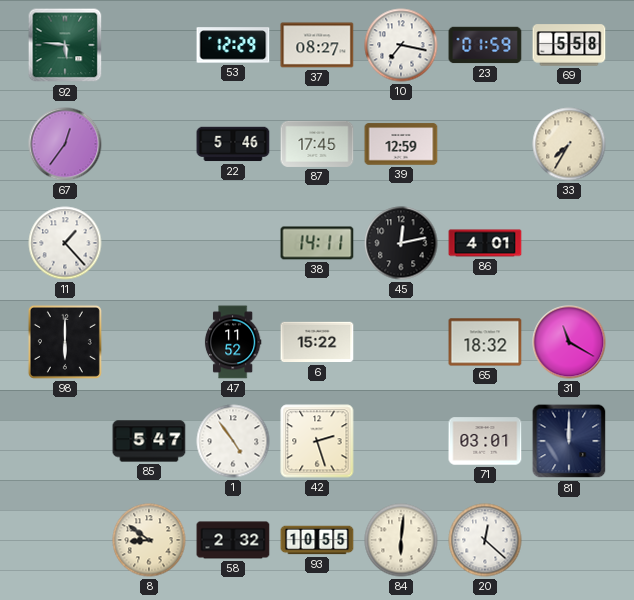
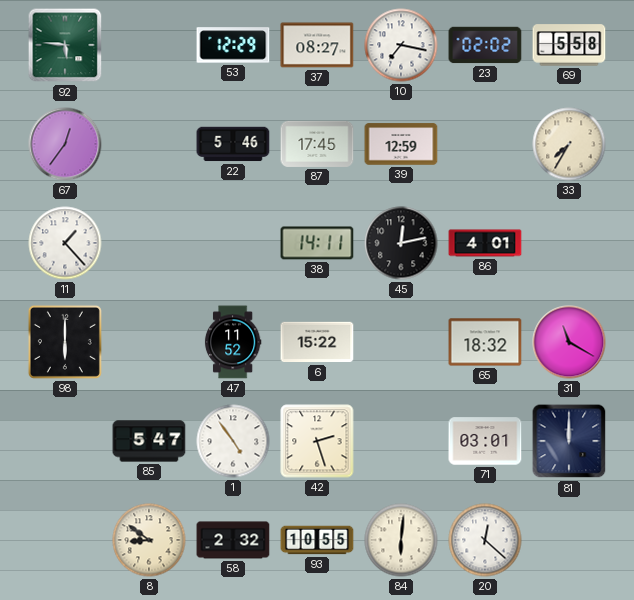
23: 01:59 -> 02:02
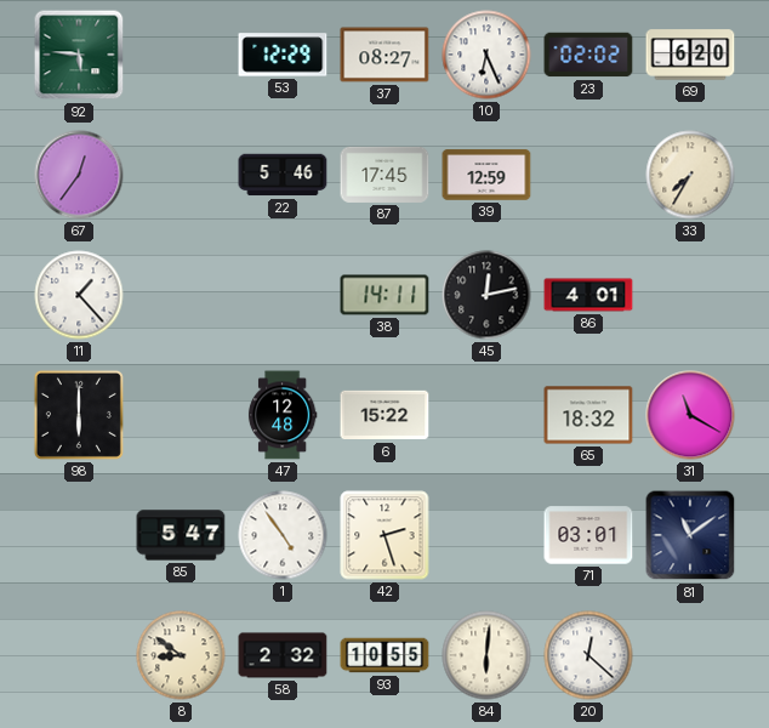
10: 7:17 -> 6:26
69: 5:58 -> 6:20
47: 11:52 -> 12:48
81: 12:00 -> 11:09
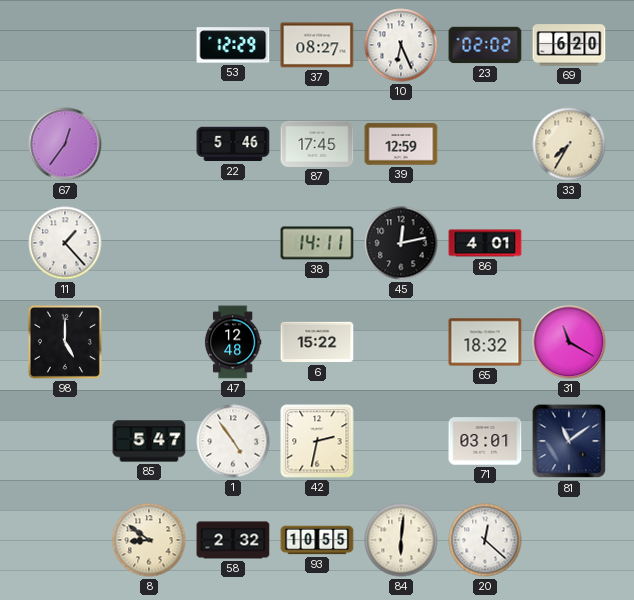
92: 5:46 -> none
98: 6:00 -> 5:00
42: 2:27 -> 2:32
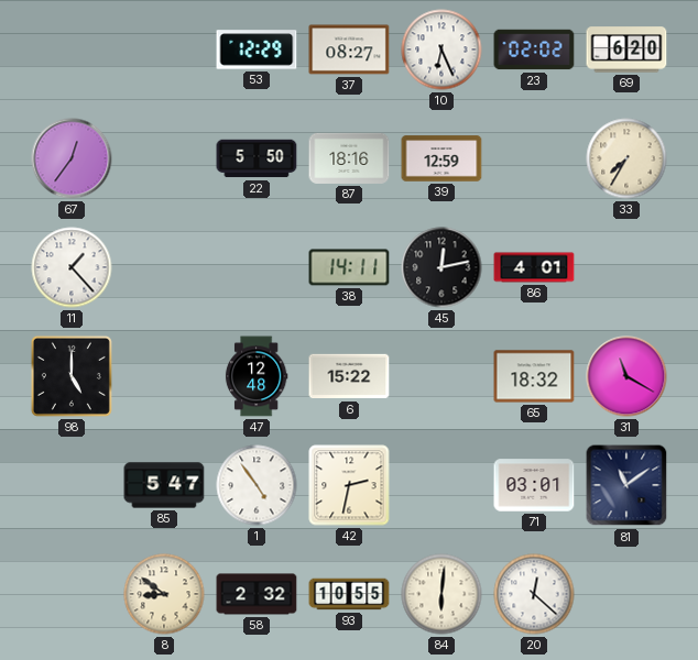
22: 5:46 -> 5:50
87: 17:45 -> 18:16
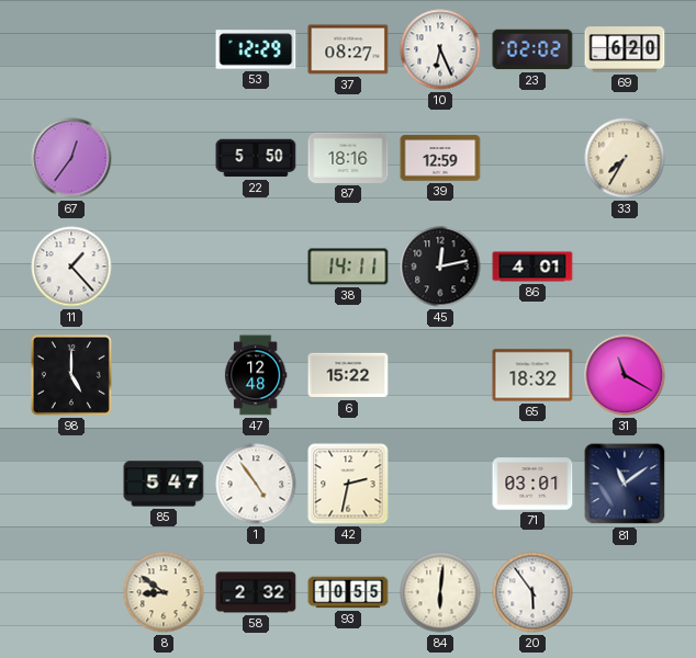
20: 12:22 -> 5:54
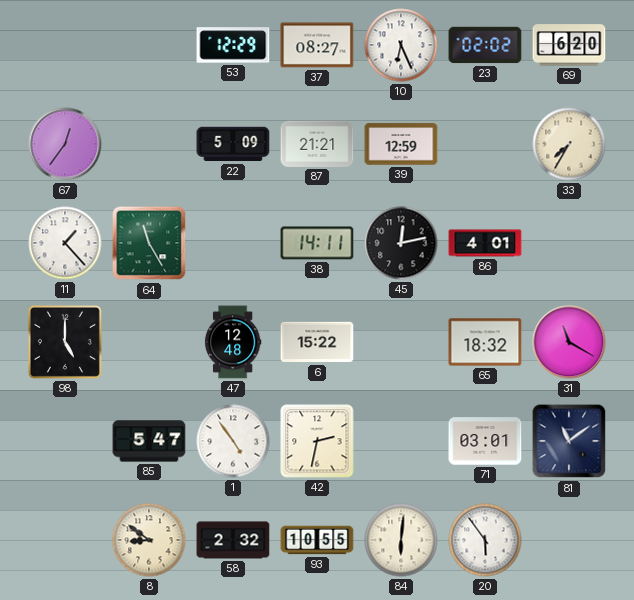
22: 5:50 -> 5:09
87: 18:16 -> 21:21
64: none -> 11:25
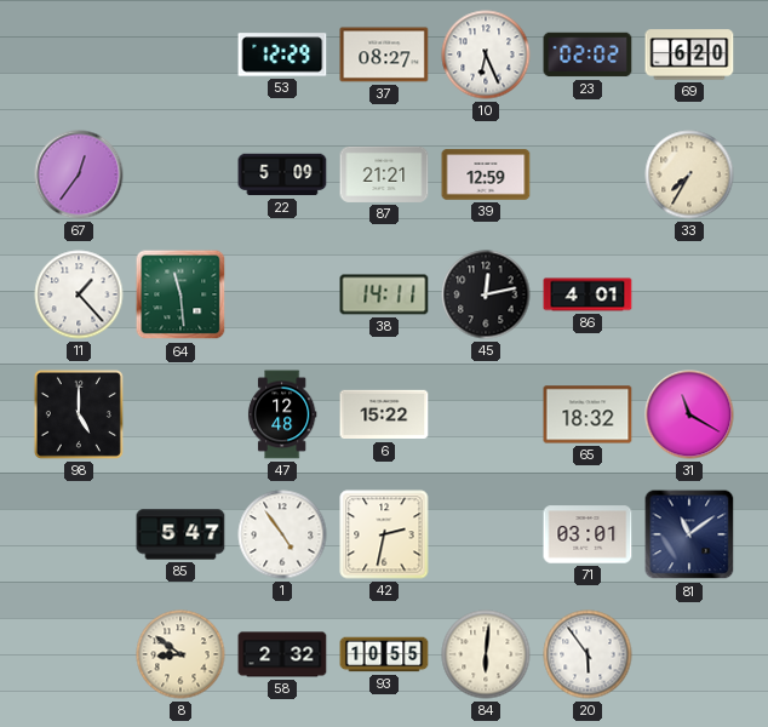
64: 11:25 -> 11:29
